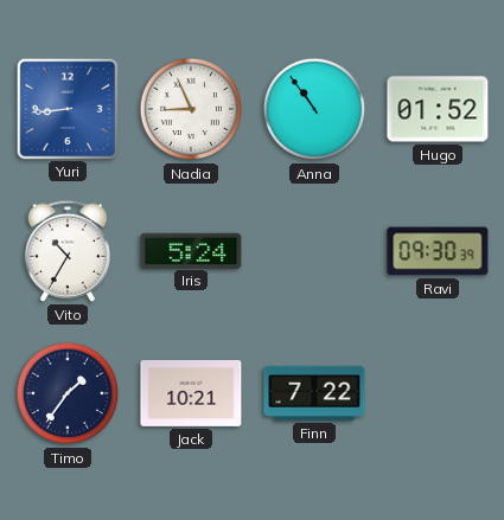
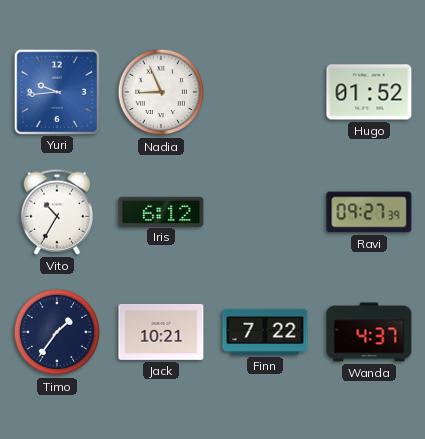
Yuri: 8:44 -> 9:44
Anna: 10:54 -> none
Iris: 5:24 -> 6:12
Ravi: 09:30 -> 09:27
Wanda: none -> 4:37
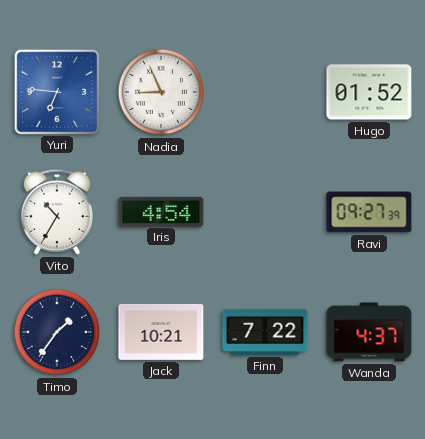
Yuri: 9:44 -> 6:46
Iris: 6:12 -> 4:54
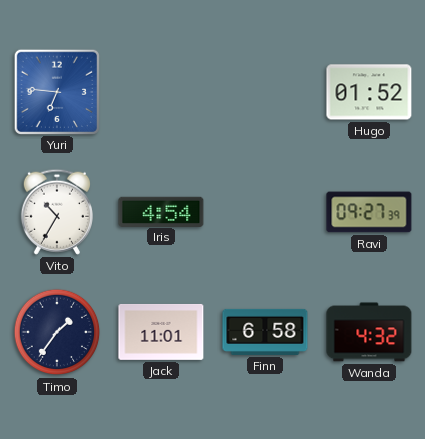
Nadia: 8:56 -> none
Jack: 10:21 -> 11:01
Finn: 7:22 -> 6:58
Wanda: 4:37 -> 4:32
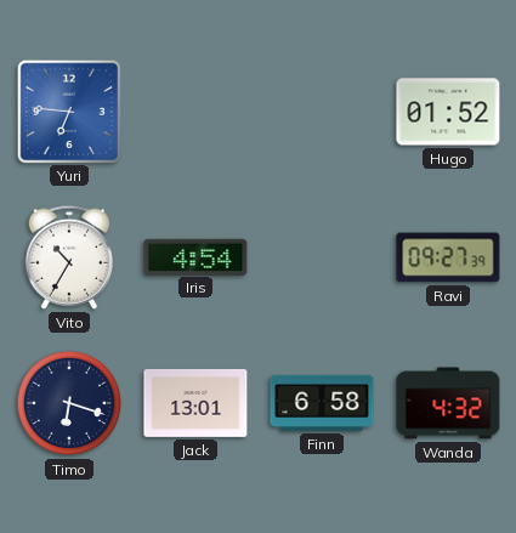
Timo: 1:36 -> 6:18
Jack: 11:01 -> 13:01
